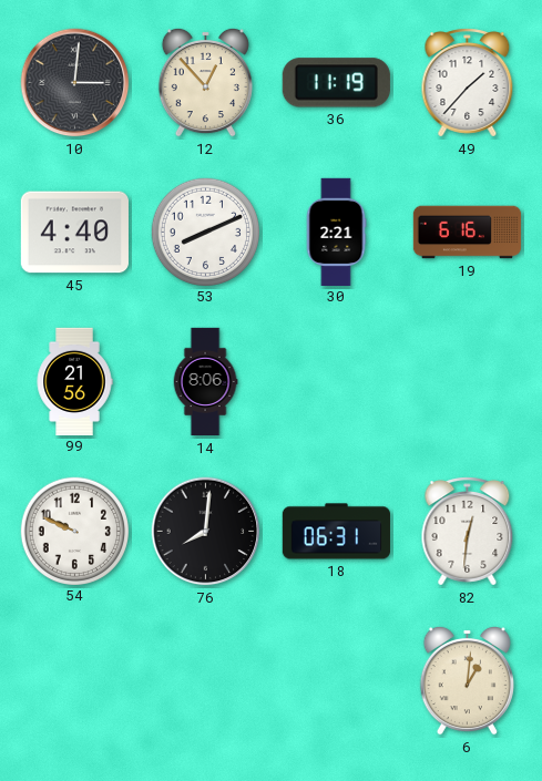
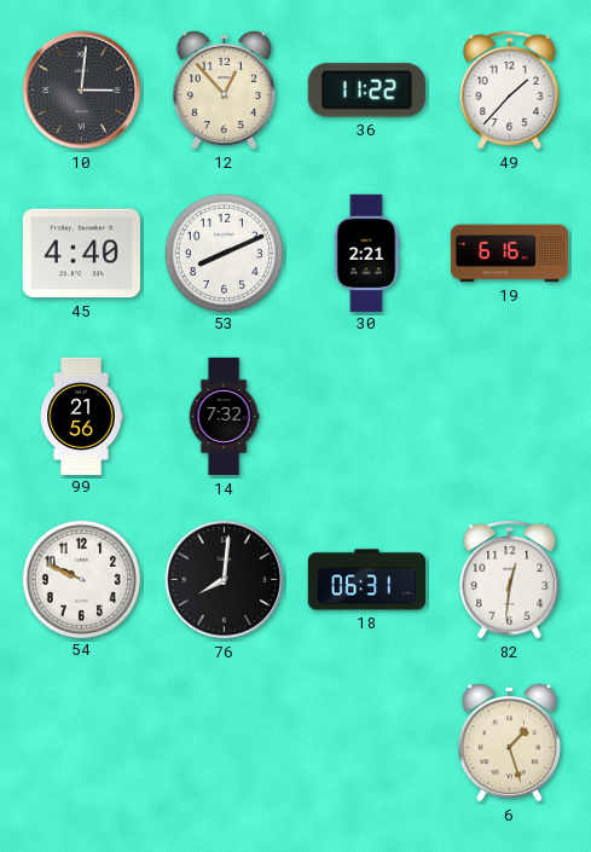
36: 11:19 -> 11:22
14: 8:06 -> 7:32
6: 1:01 -> 1:27
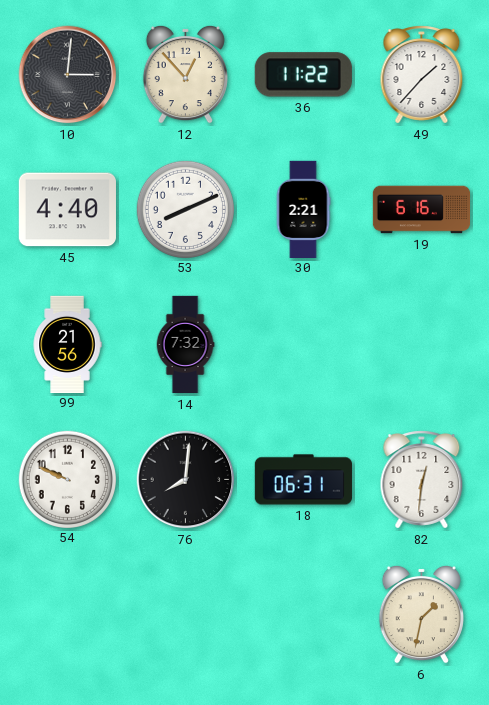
6: 1:27 -> 1:32
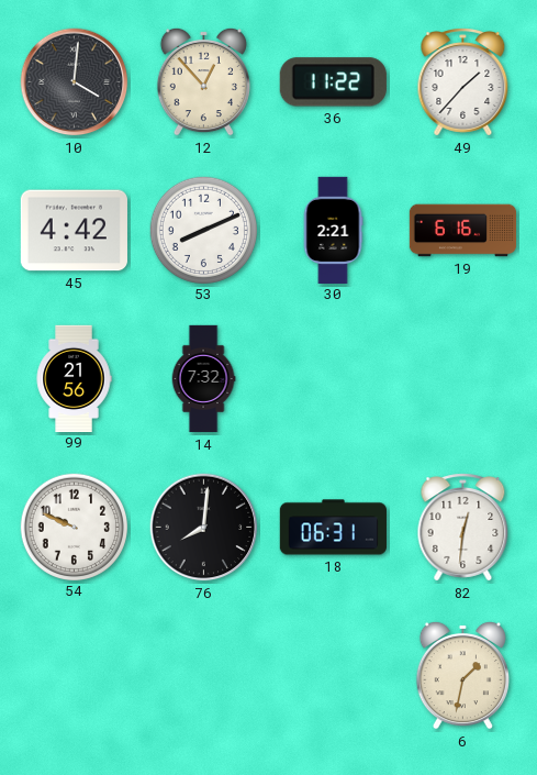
10: 3:01 -> 4:01
45: 4:40 -> 4:42
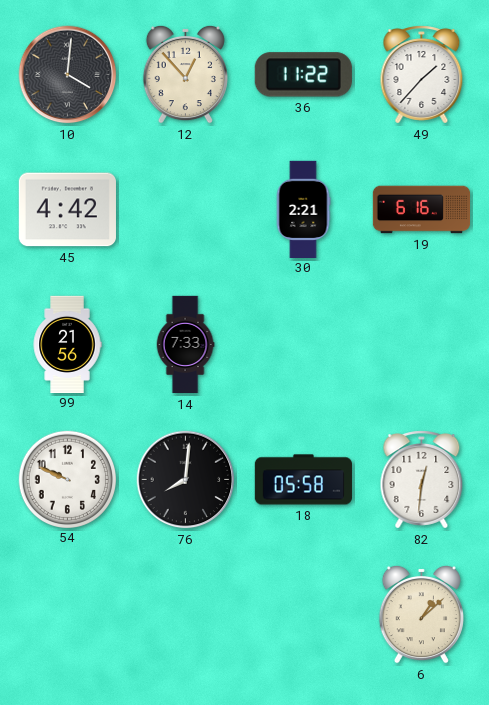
53: 8:11 -> none
14: 7:32 -> 7:33
18: 06:31 -> 05:58
6: 1:32 -> 1:08
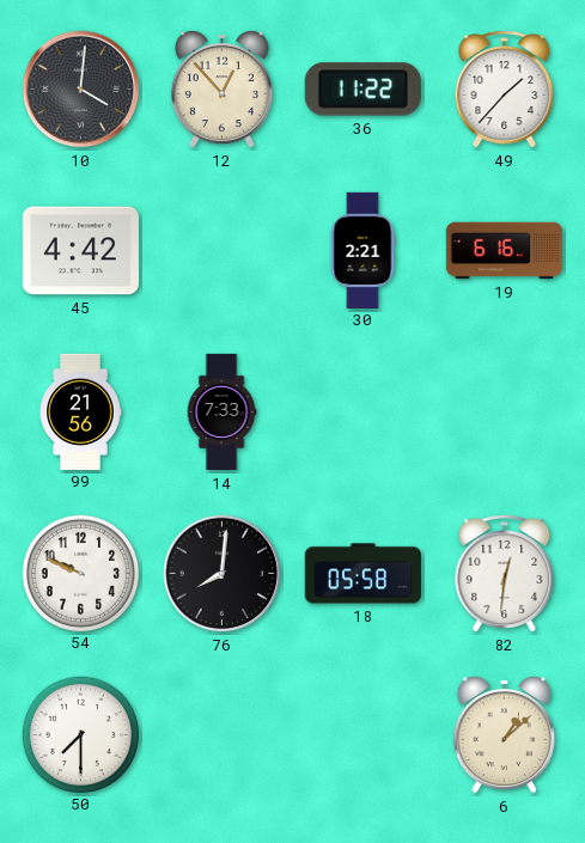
50: none -> 7:30
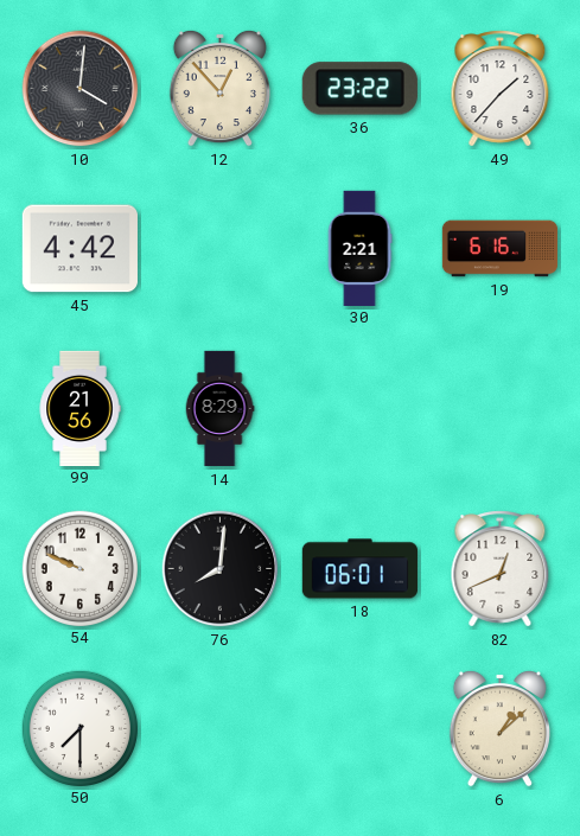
36: 11:22 -> 23:22
14: 7:33 -> 8:29
18: 05:58 -> 06:01
82: 12:31 -> 12:41
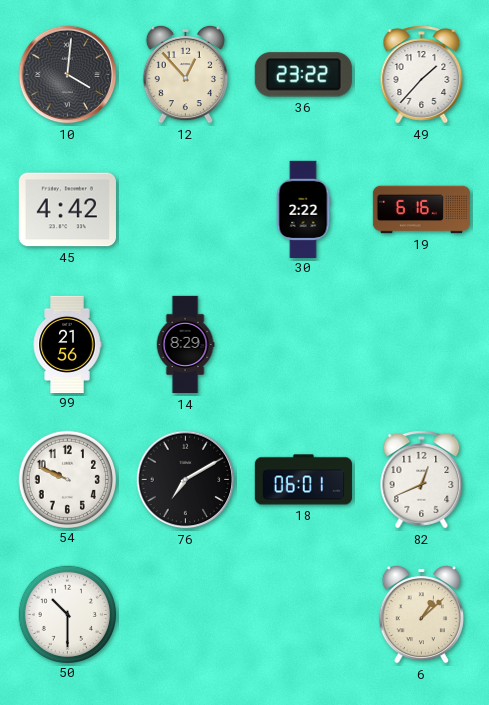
30: 2:21 -> 2:22
76: 8:01 -> 7:10
50: 7:30 -> 10:30
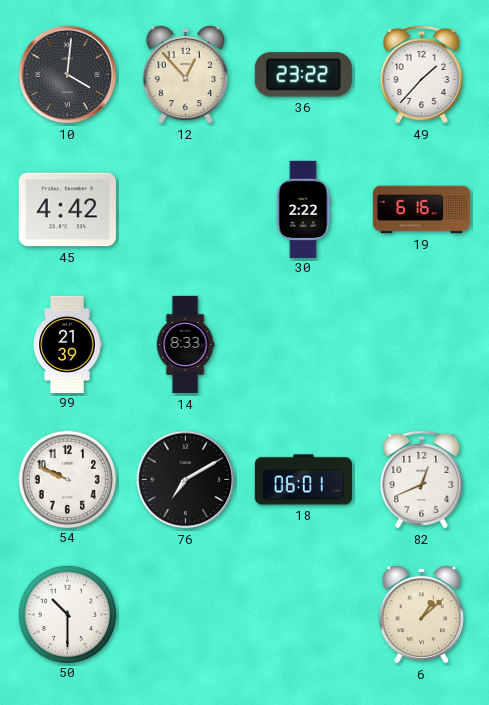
99: 21:56 -> 21:39
14: 8:29 -> 8:33
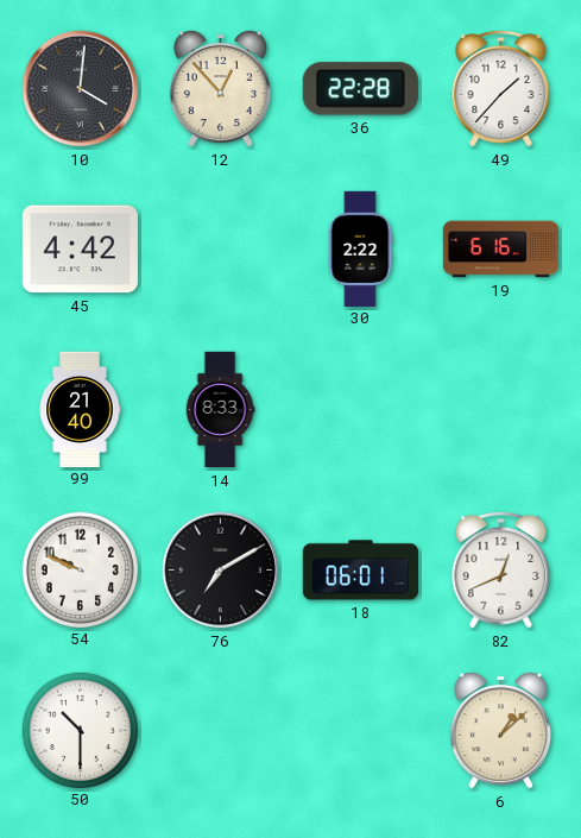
36: 23:22 -> 22:28
99: 21:39 -> 21:40
